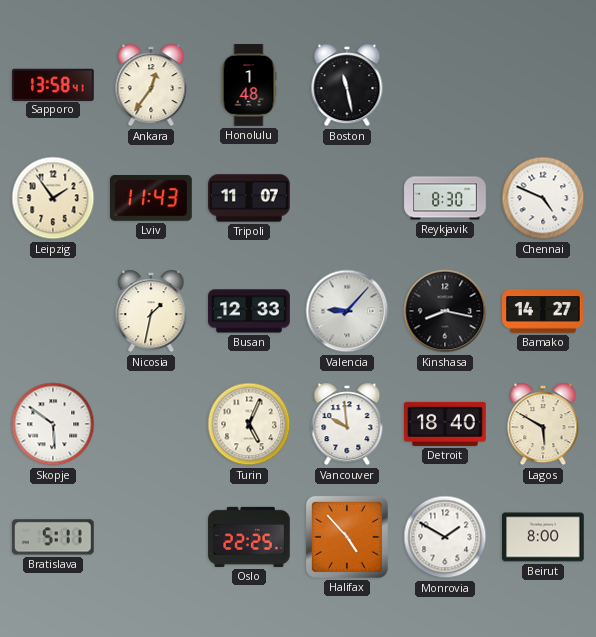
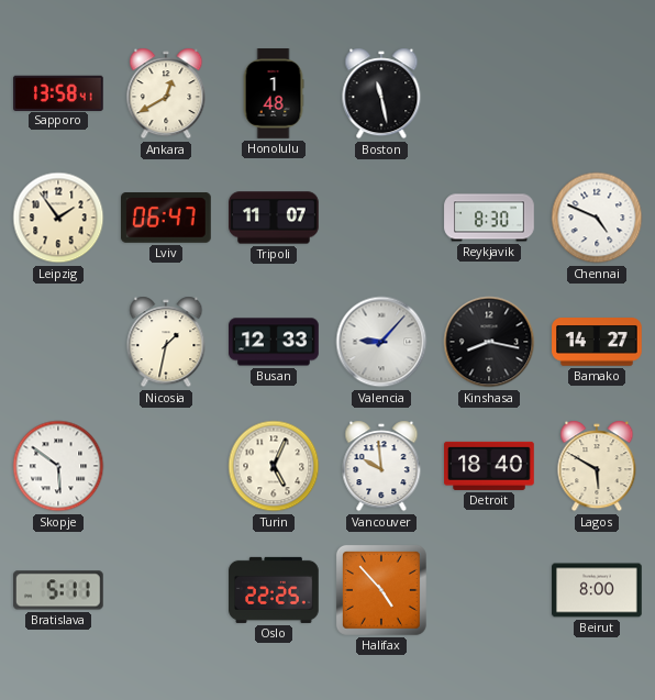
Ankara: 12:36 -> 12:40
Lviv: 11:43 -> 06:47
Monrovia: 1:50 -> none
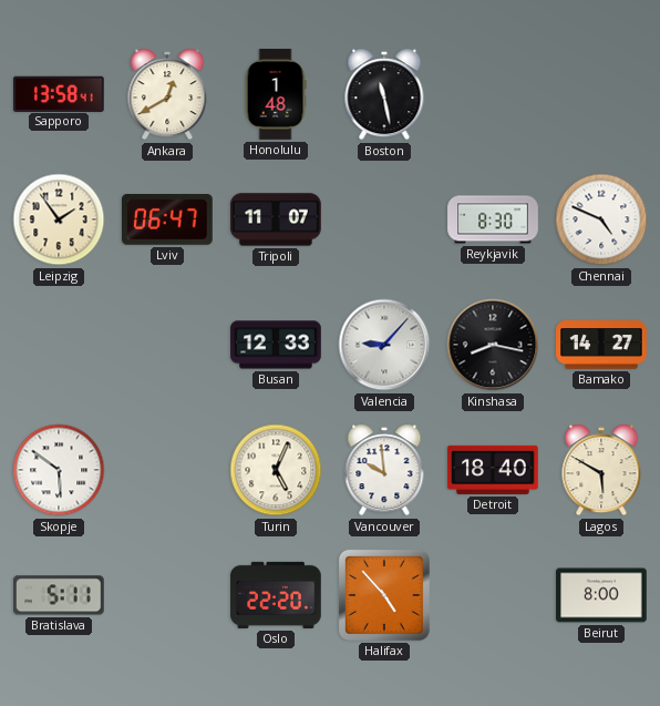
Nicosia: 1:32 -> none
Oslo: 22:25 -> 22:20
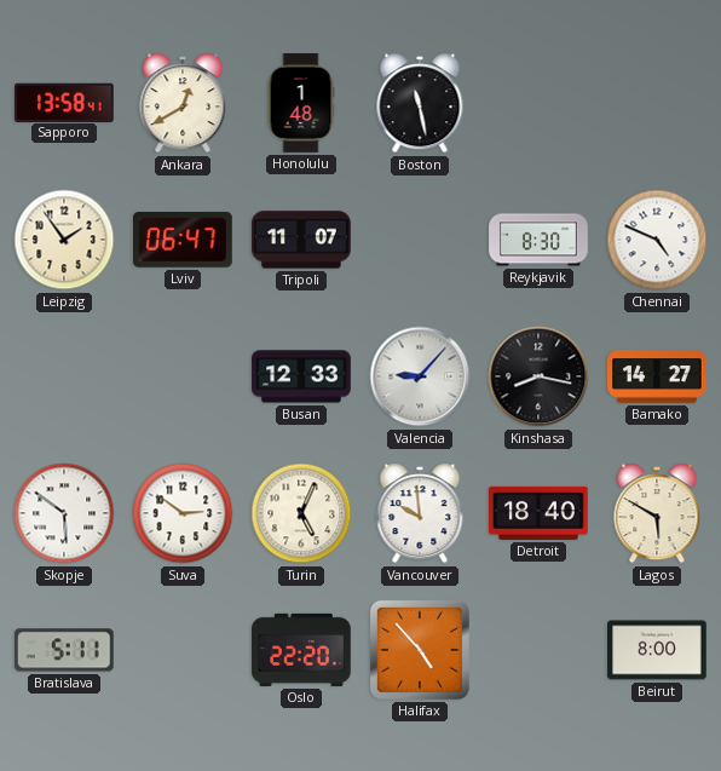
Suva: none -> 2:51
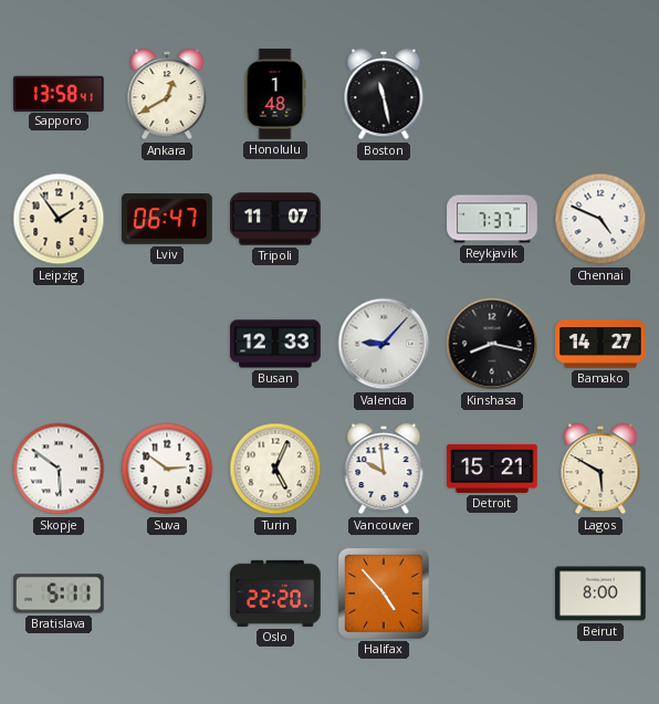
Reykjavik: 8:30 -> 7:37
Detroit: 18:40 -> 15:21
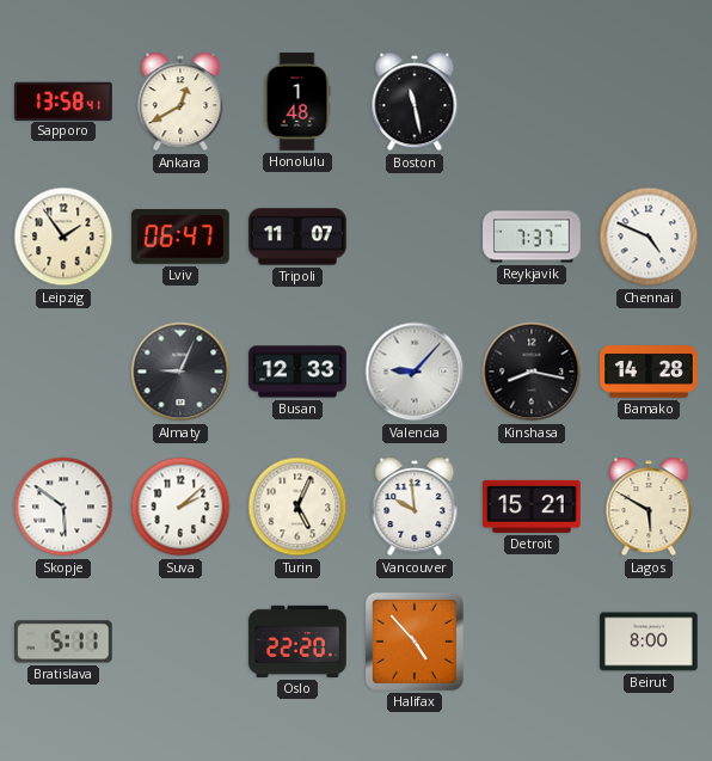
Almaty: none -> 9:04
Bamako: 14:27 -> 14:28
Suva: 2:51 -> 2:08
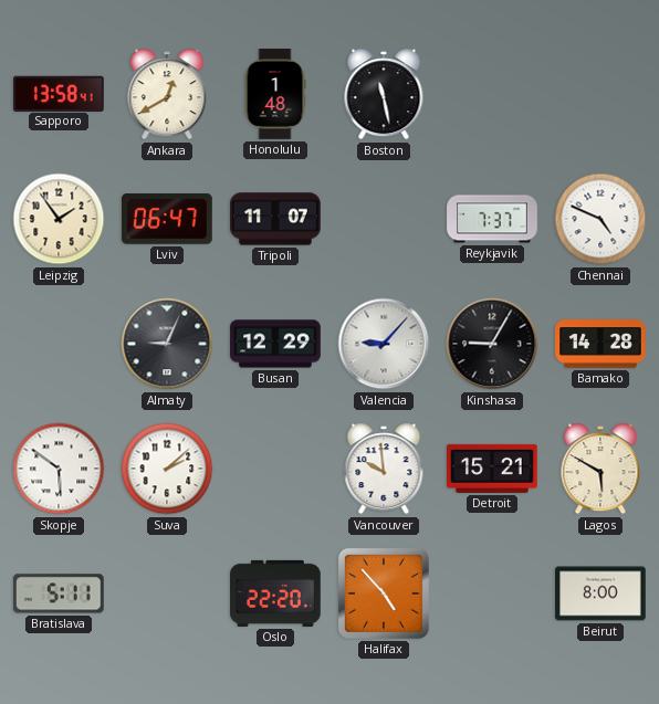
Busan: 12:33 -> 12:29
Kinshasa: 8:17 -> 9:05
Turin: 5:04 -> none
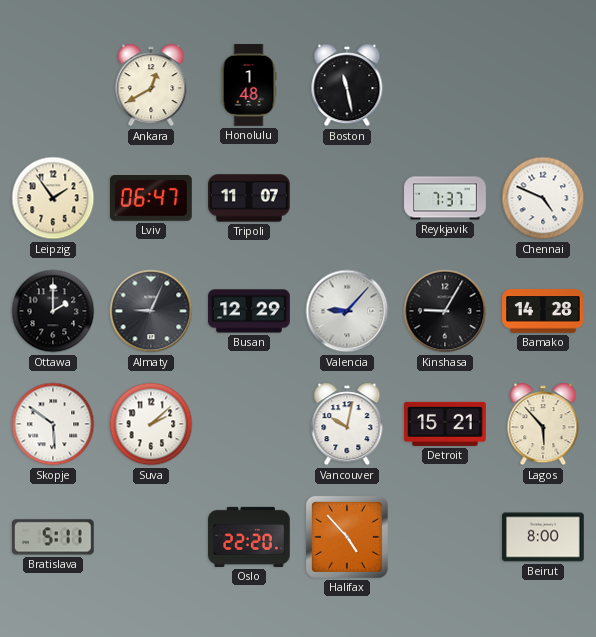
Sapporo: 13:58 -> none
Ottawa: none -> 2:00
Vancouver: 9:59 -> 10:02
Lagos: 5:50 -> 5:53
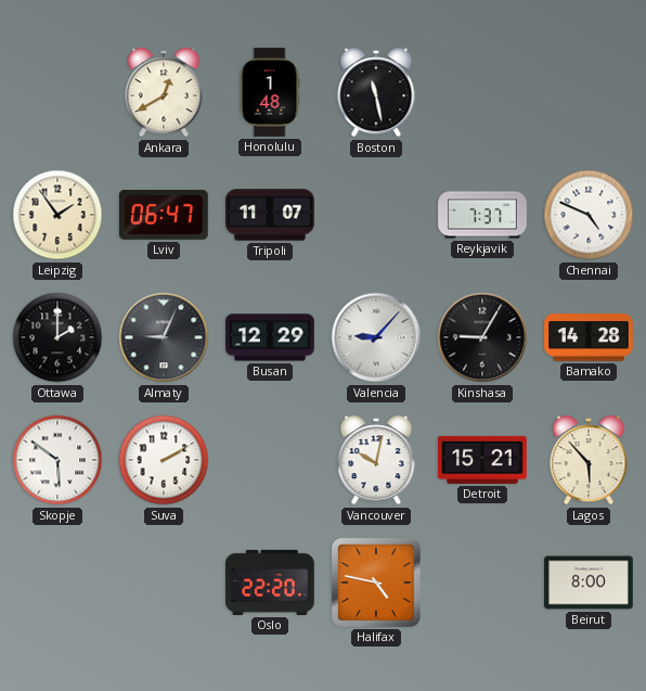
Suva: 2:08 -> 2:10
Bratislava: 5:11 -> none
Halifax: 4:53 -> 4:47
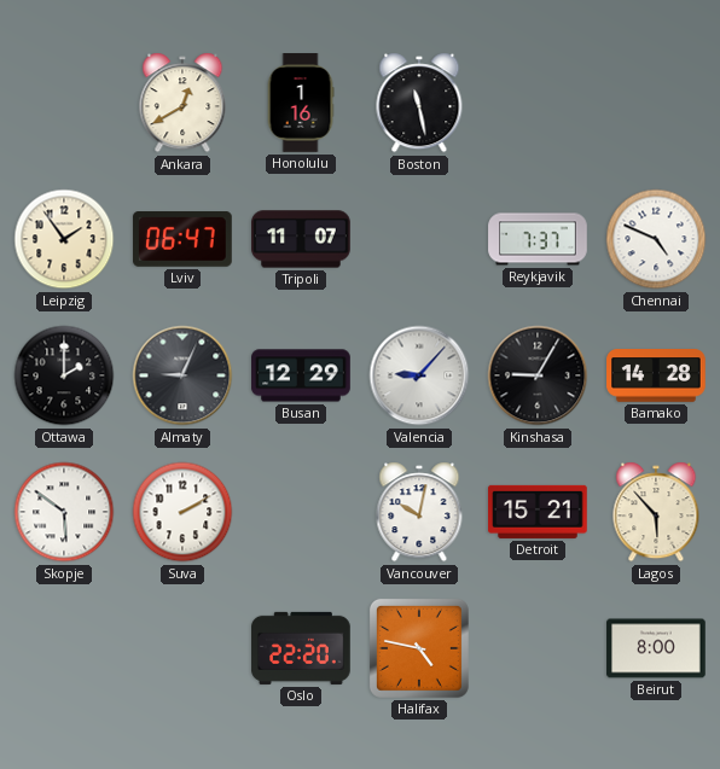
Honolulu: 1:48 -> 1:16
